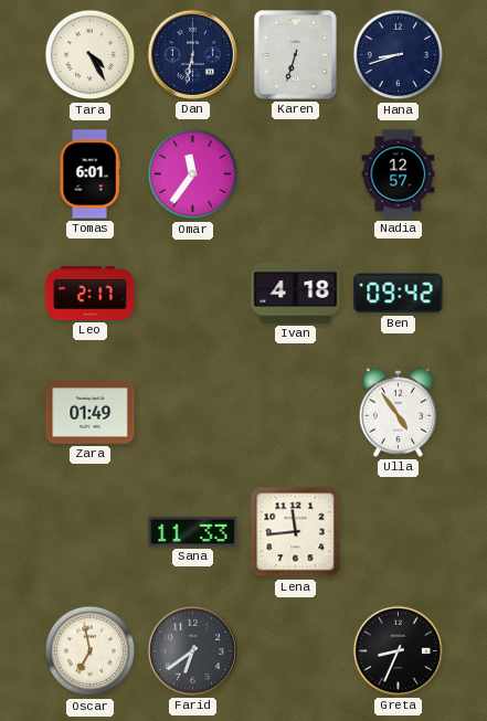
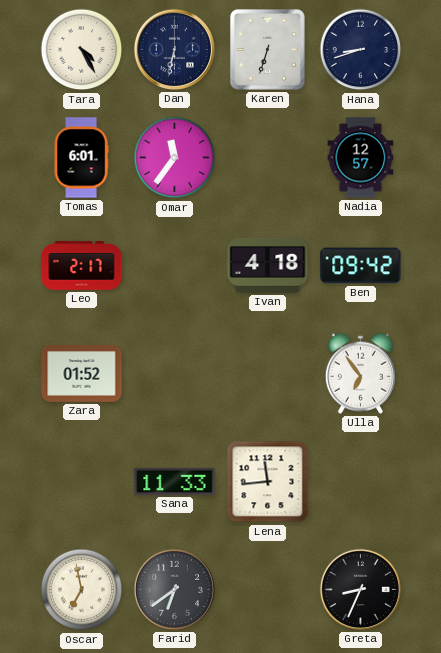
Zara: 01:49 -> 01:52
Ulla: 4:54 -> 6:54
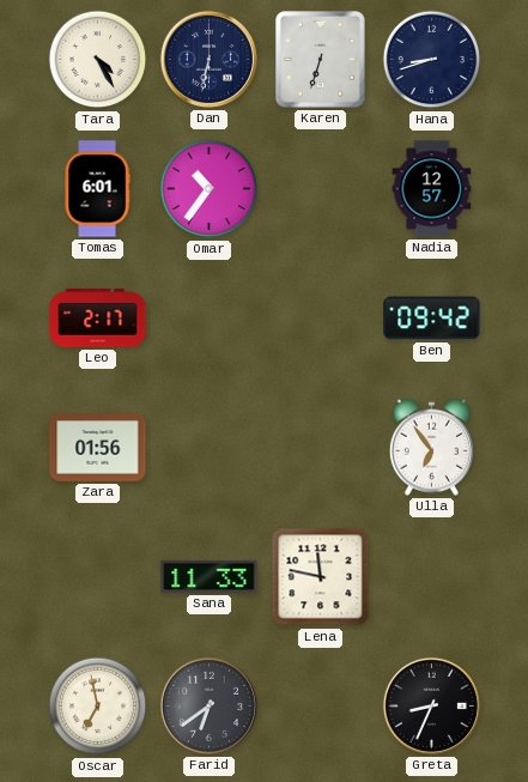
Omar: 11:36 -> 10:36
Ivan: 4:18 -> none
Zara: 01:52 -> 01:56
Lena: 11:44 -> 11:47
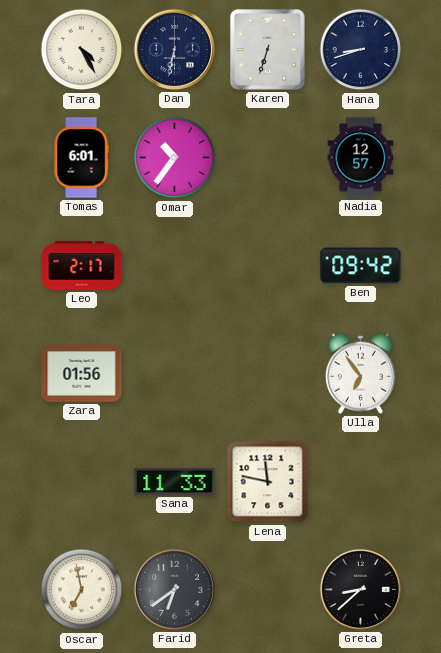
Greta: 8:34 -> 8:38
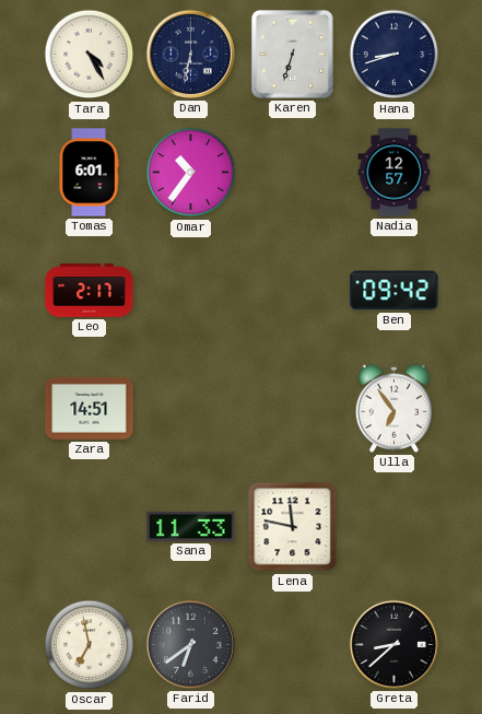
Zara: 01:56 -> 14:51
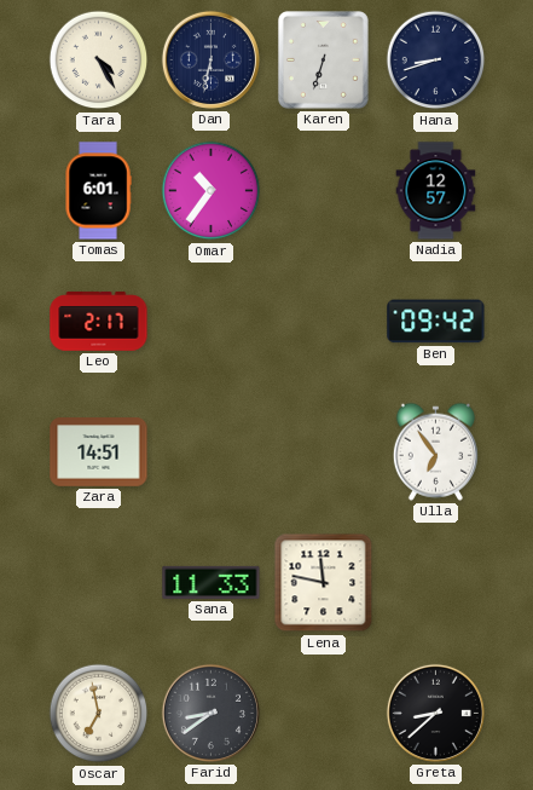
Farid: 6:39 -> 8:39
